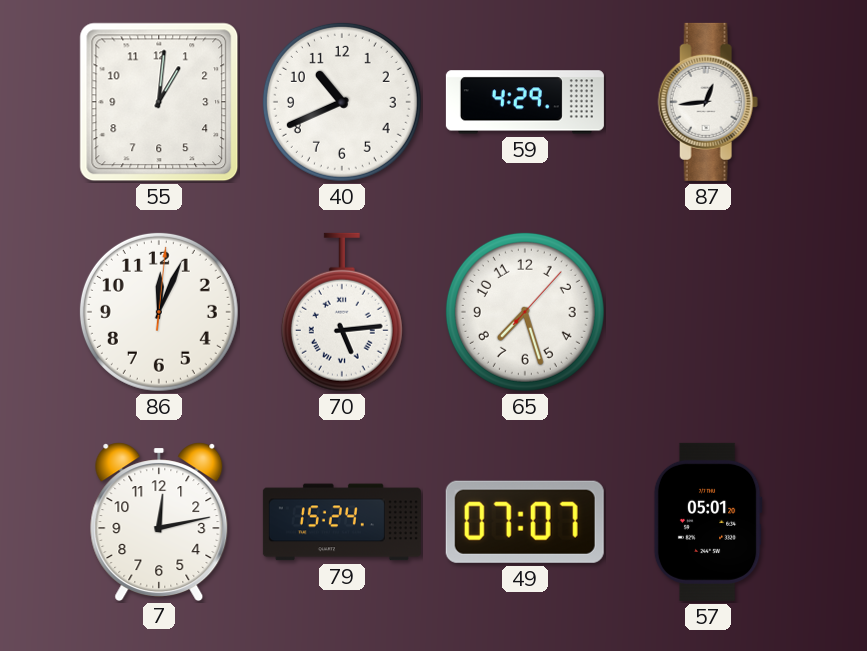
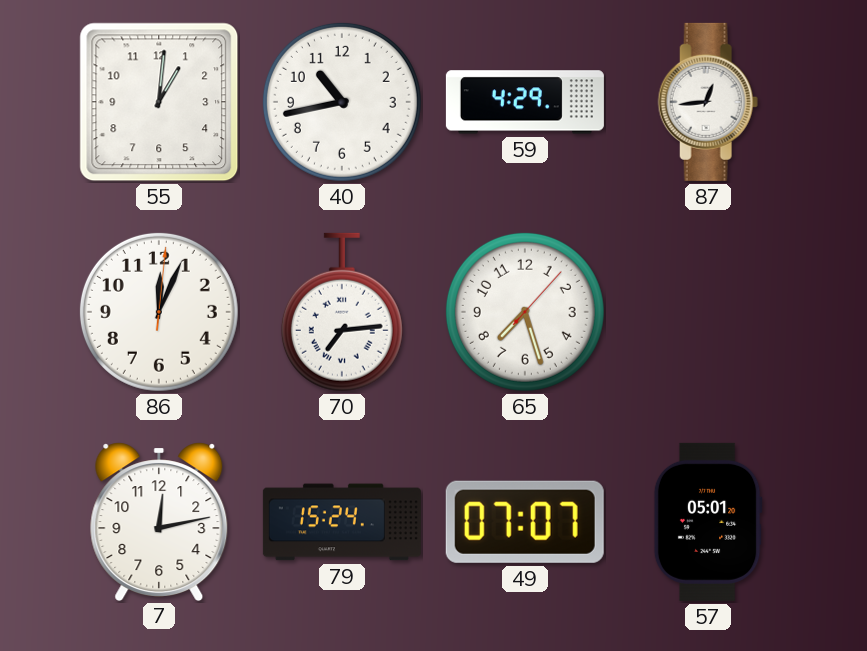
40: 10:41 -> 10:43
70: 5:14 -> 7:14
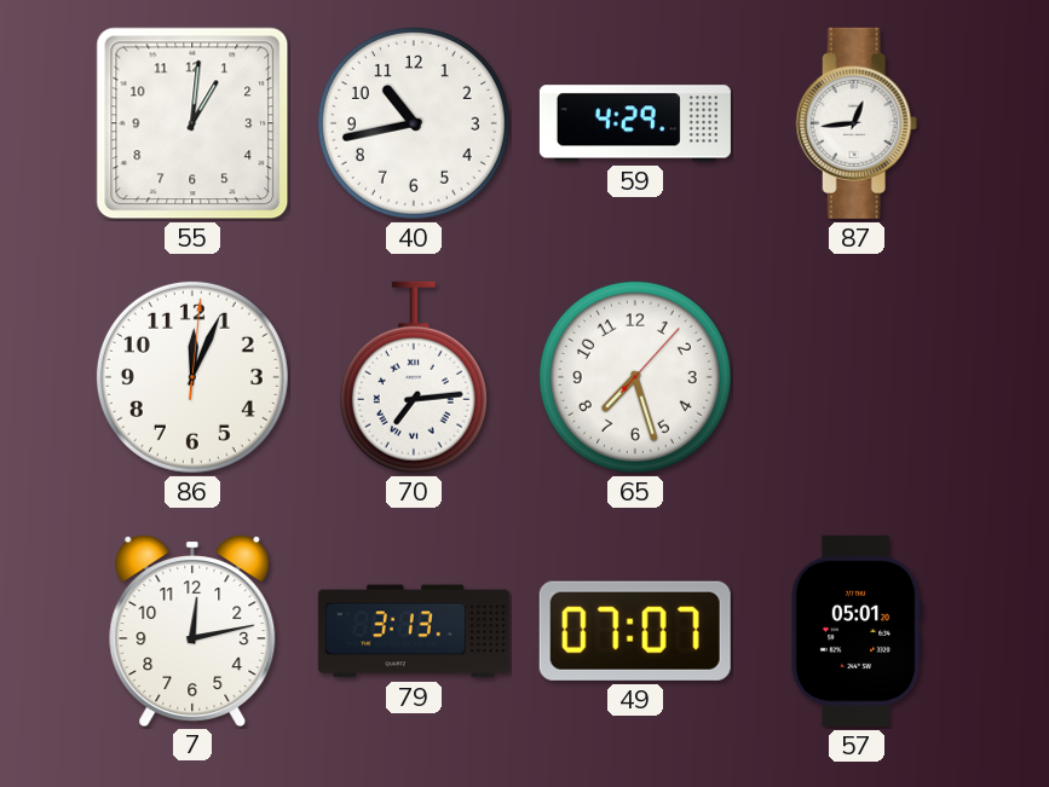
79: 15:24 -> 3:13
